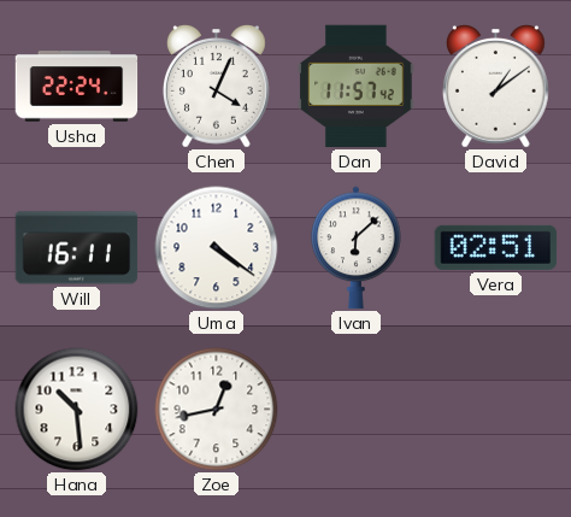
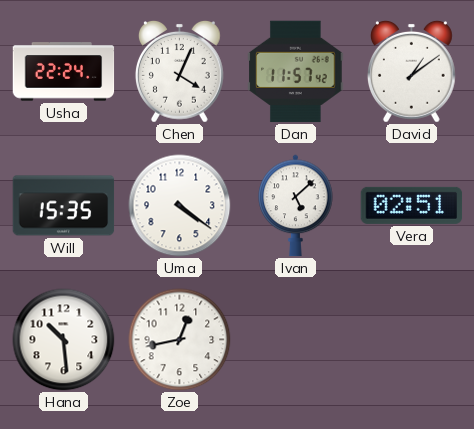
Will: 16:11 -> 15:35
Ivan: 6:08 -> 5:08
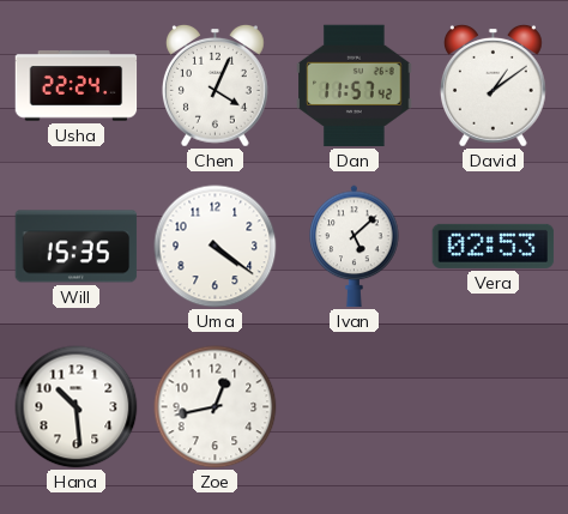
Vera: 02:51 -> 02:53
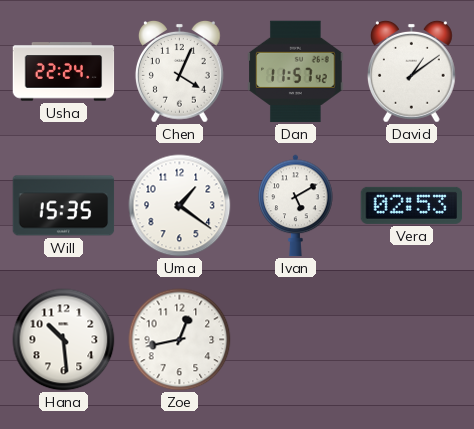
Uma: 4:21 -> 1:21
Ivan: 5:08 -> 5:10
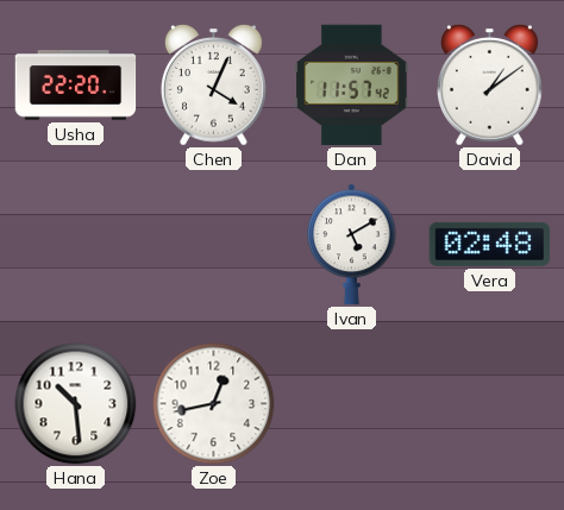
Usha: 22:24 -> 22:20
Will: 15:35 -> none
Uma: 1:21 -> none
Vera: 02:53 -> 02:48
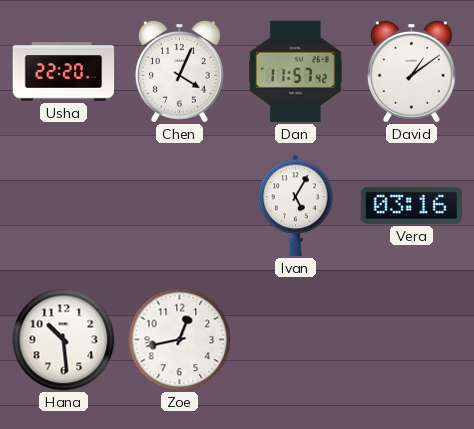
Ivan: 5:10 -> 5:05
Vera: 02:48 -> 03:16
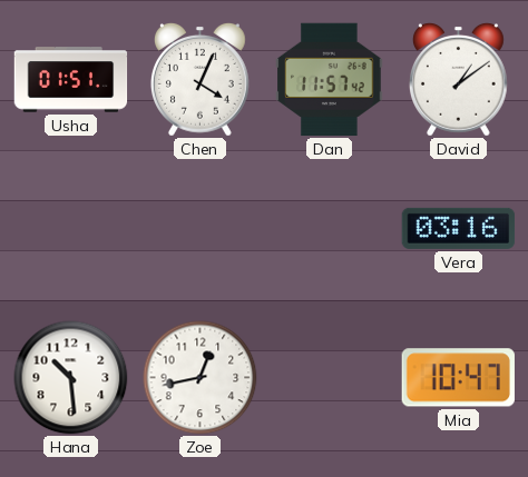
Usha: 22:20 -> 01:51
Ivan: 5:05 -> none
Mia: none -> 10:47
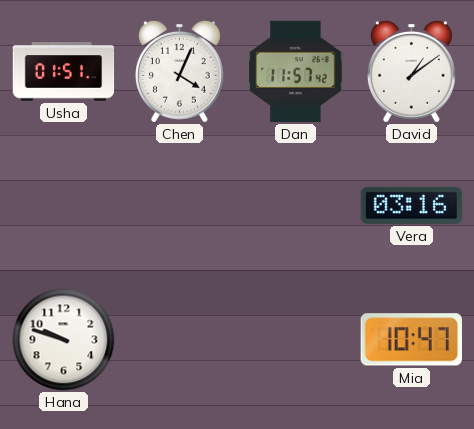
Hana: 10:29 -> 9:48
Zoe: 12:43 -> none
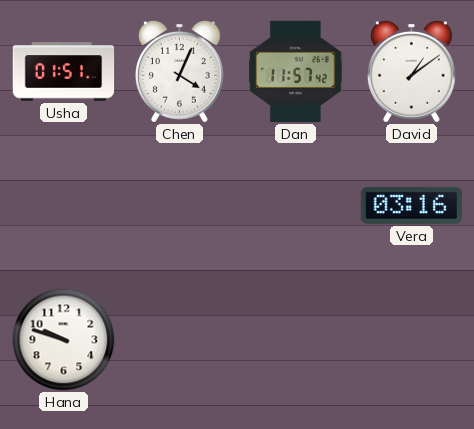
Mia: 10:47 -> none
